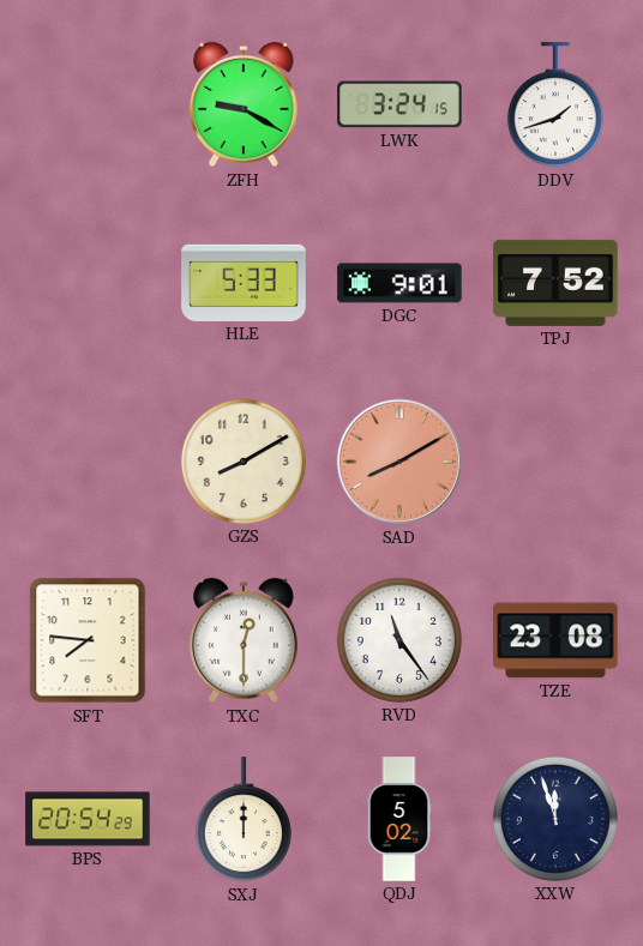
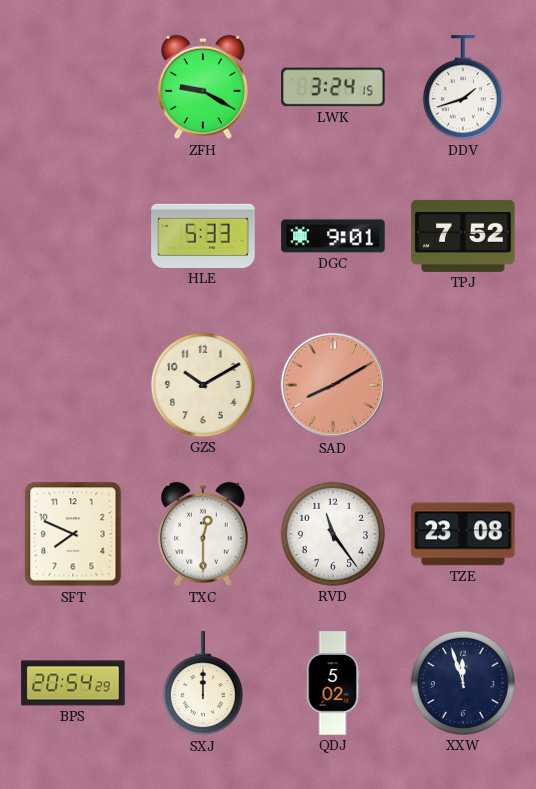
GZS: 8:10 -> 10:10
SFT: 7:46 -> 7:49
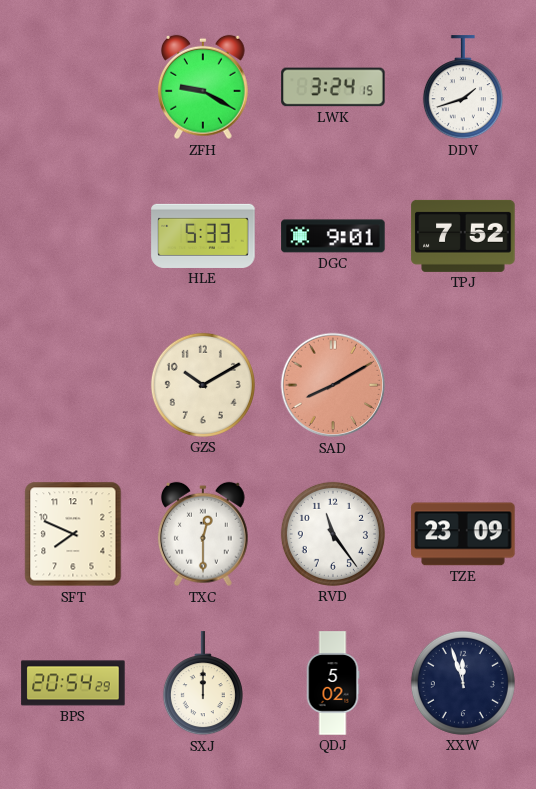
TZE: 23:08 -> 23:09
